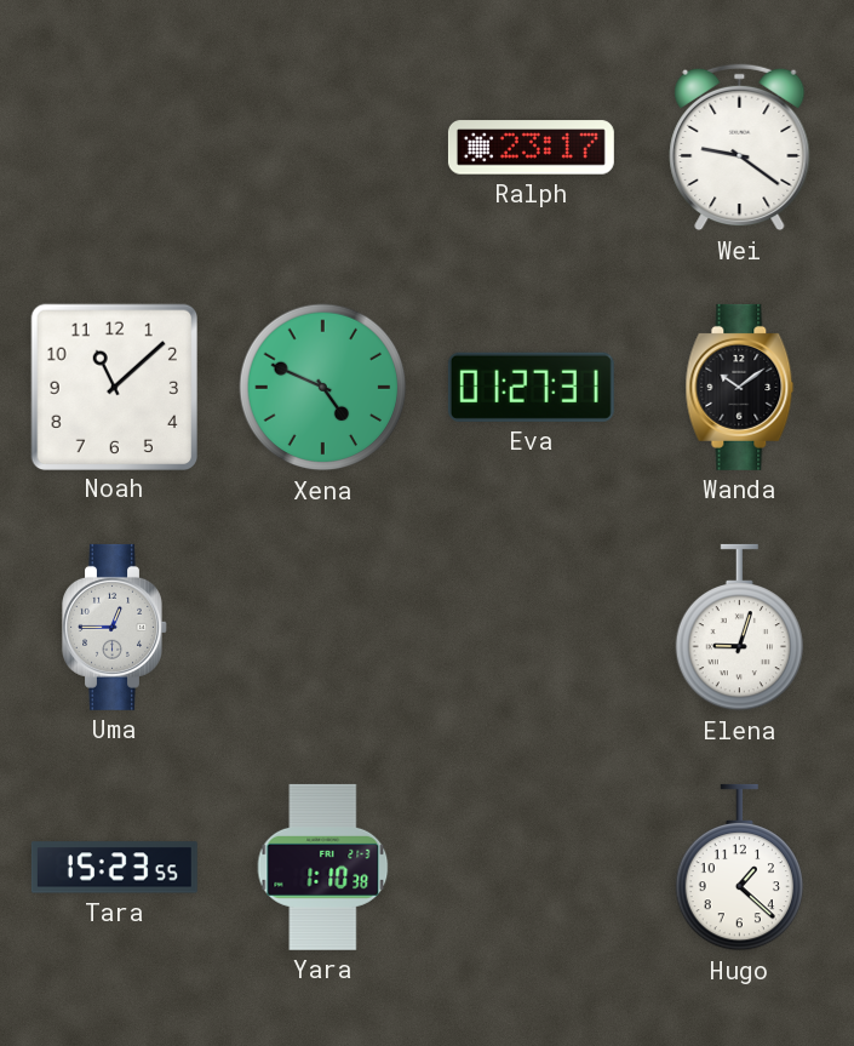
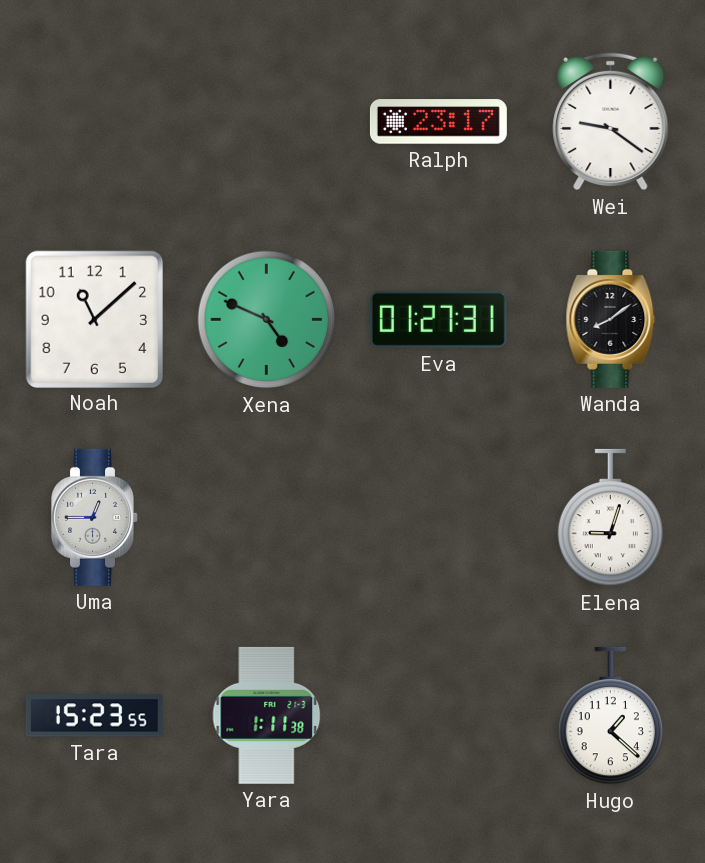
Wanda: 10:09 -> 8:09
Yara: 1:10 -> 1:11
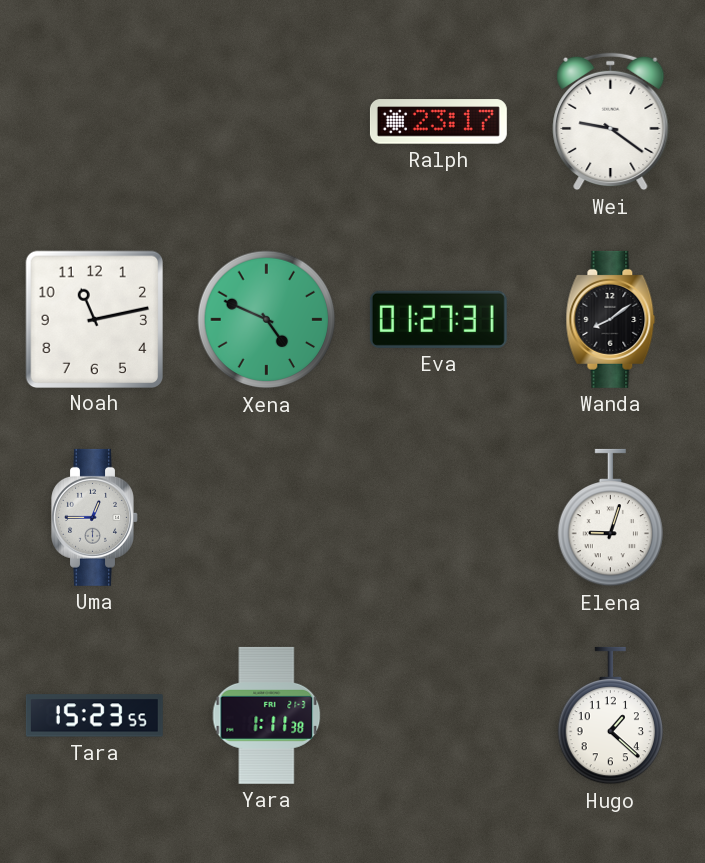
Noah: 11:08 -> 11:13
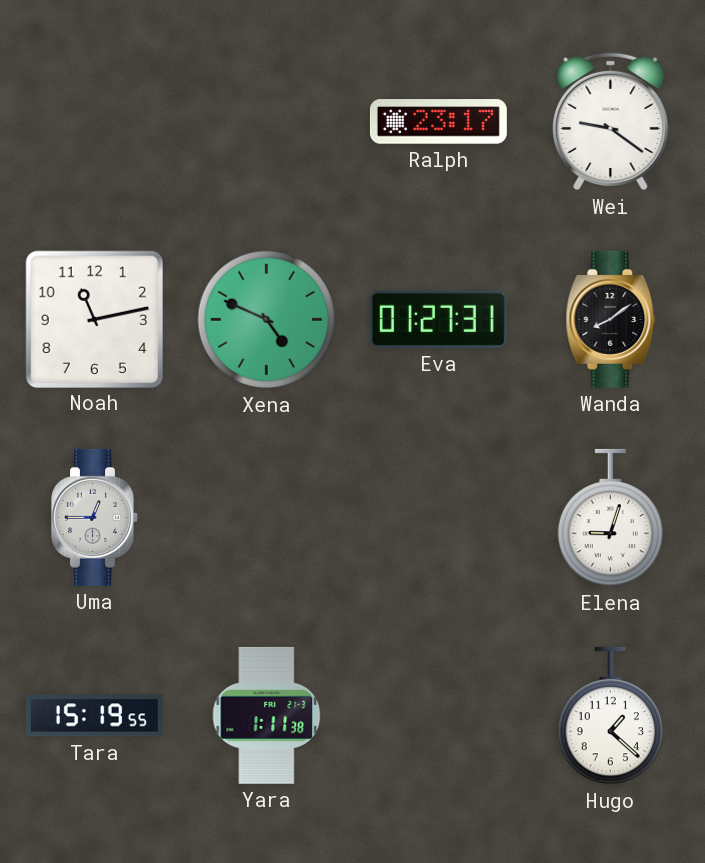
Tara: 15:23 -> 15:19
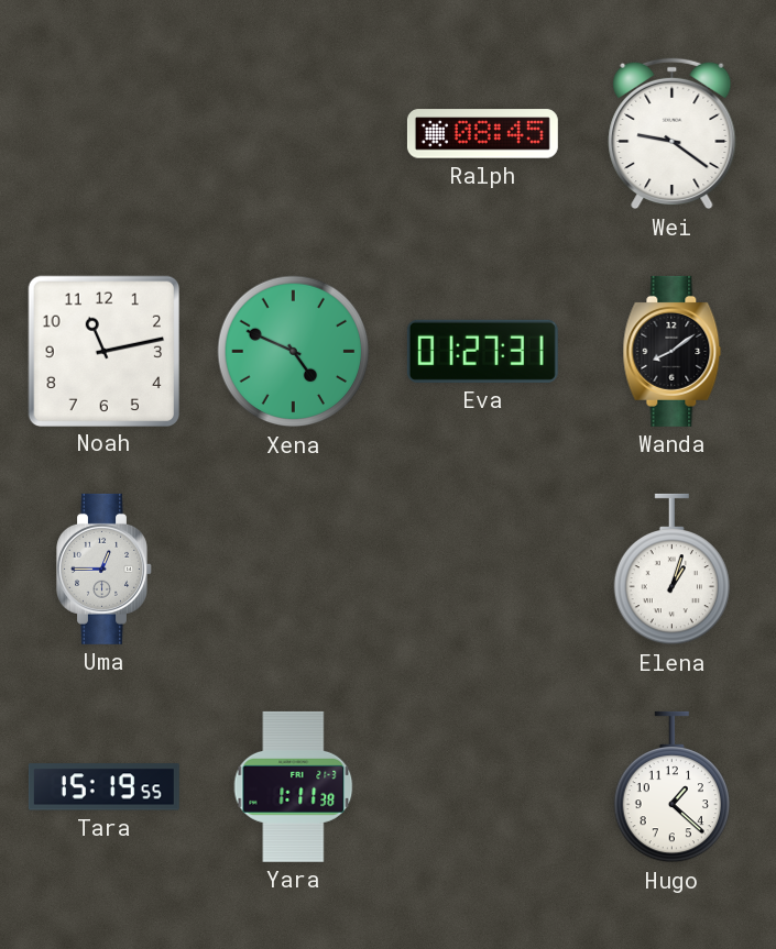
Ralph: 23:17 -> 08:45
Elena: 9:03 -> 1:03
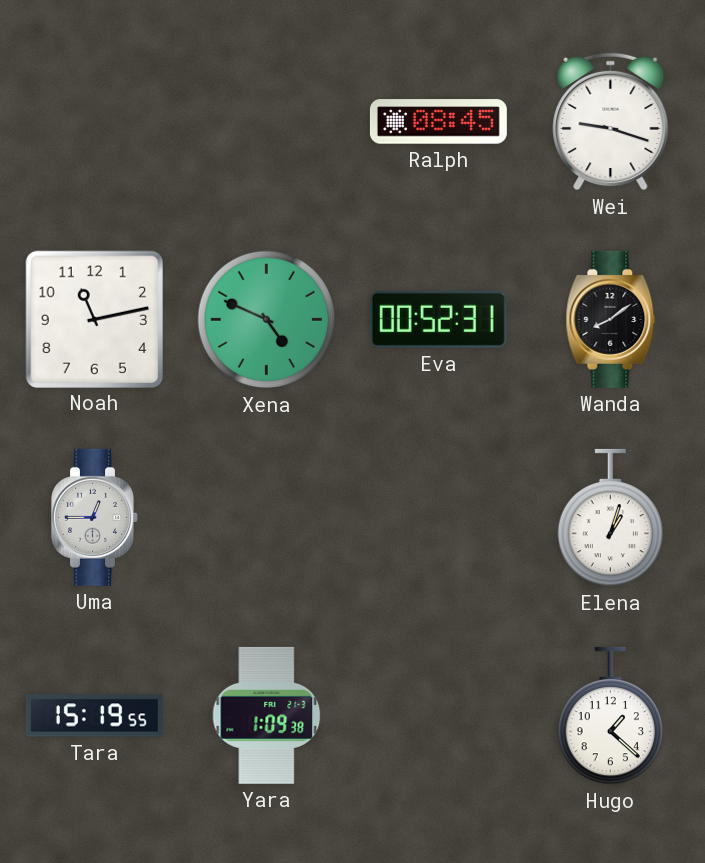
Wei: 9:21 -> 9:18
Eva: 01:27 -> 00:52
Yara: 1:11 -> 1:09
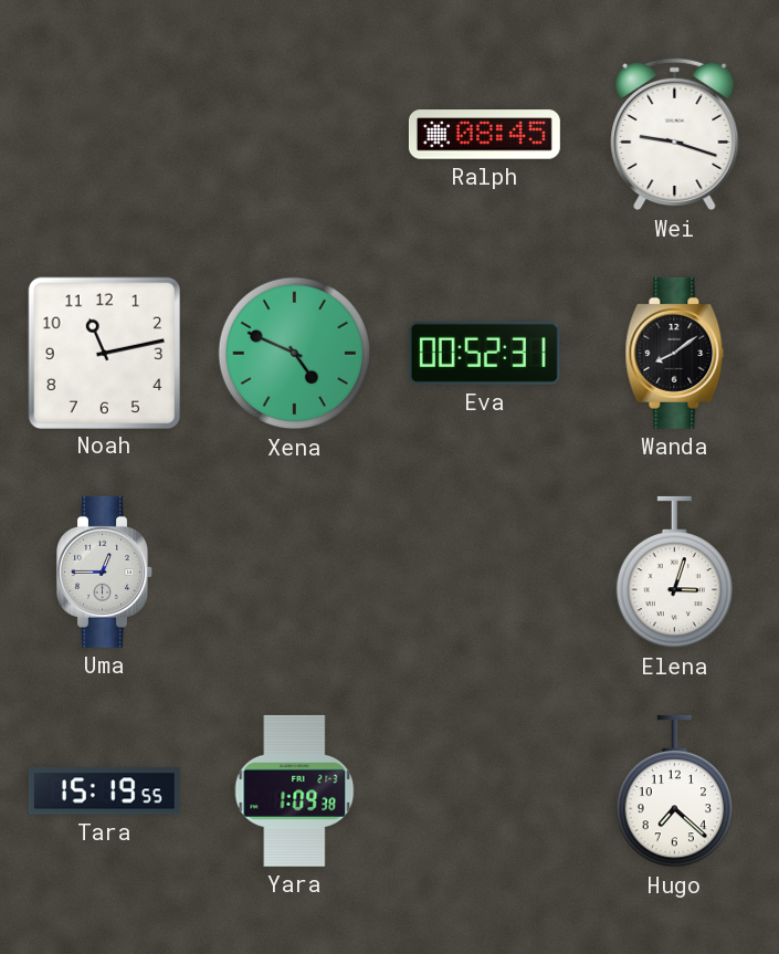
Elena: 1:03 -> 3:03
Hugo: 1:22 -> 7:22
